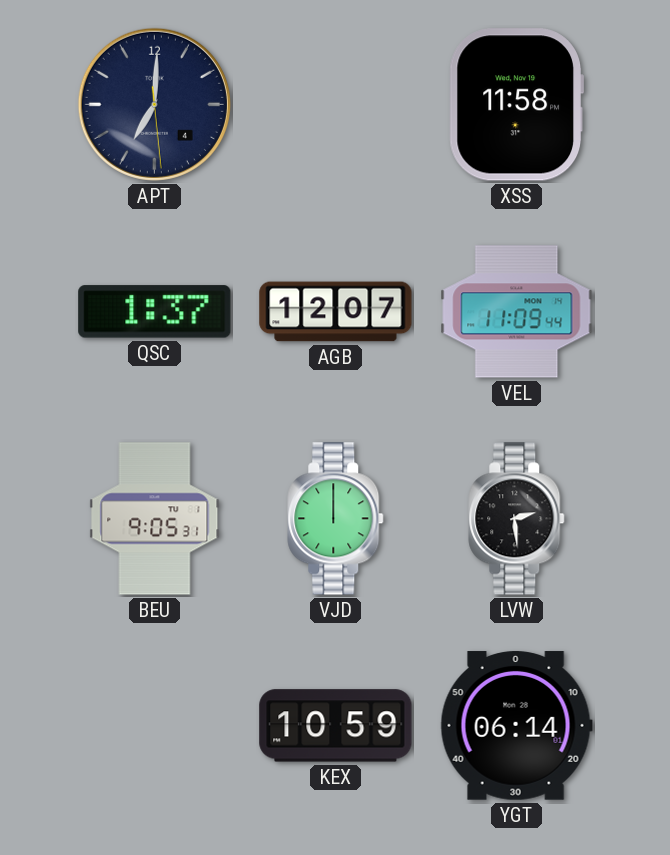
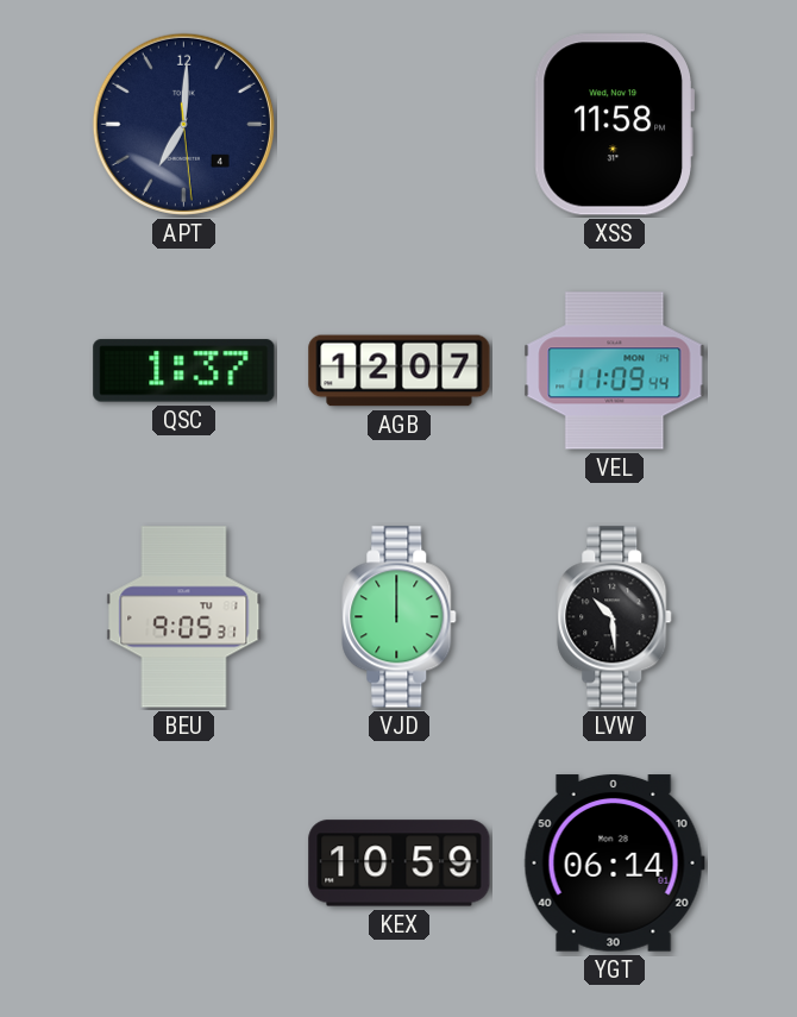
LVW: 2:29 -> 10:29
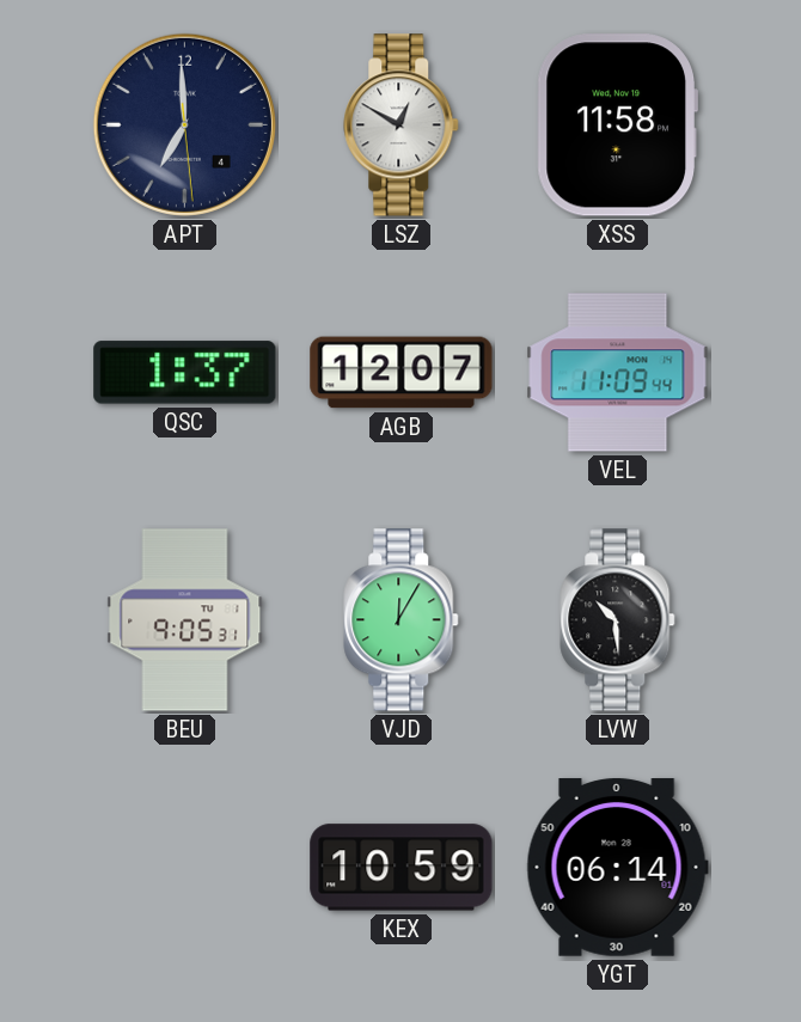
APT: 7:00 -> 6:59
LSZ: none -> 12:50
VJD: 12:00 -> 12:05
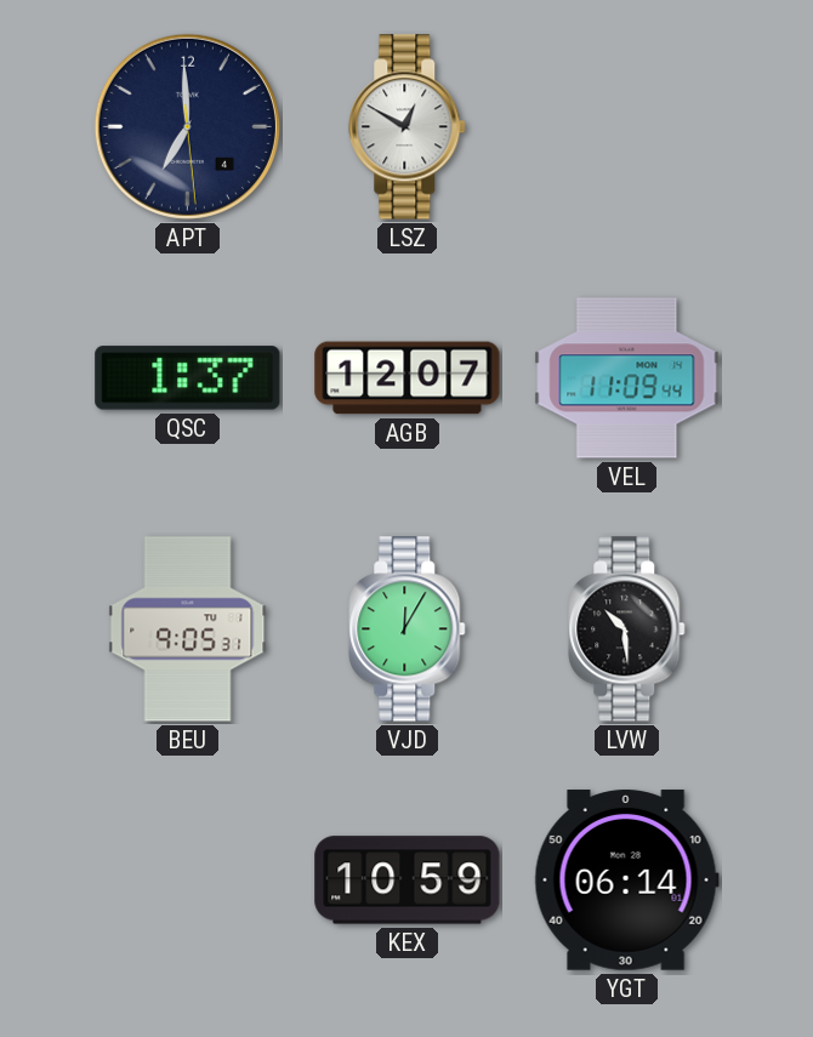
XSS: 11:58 -> none
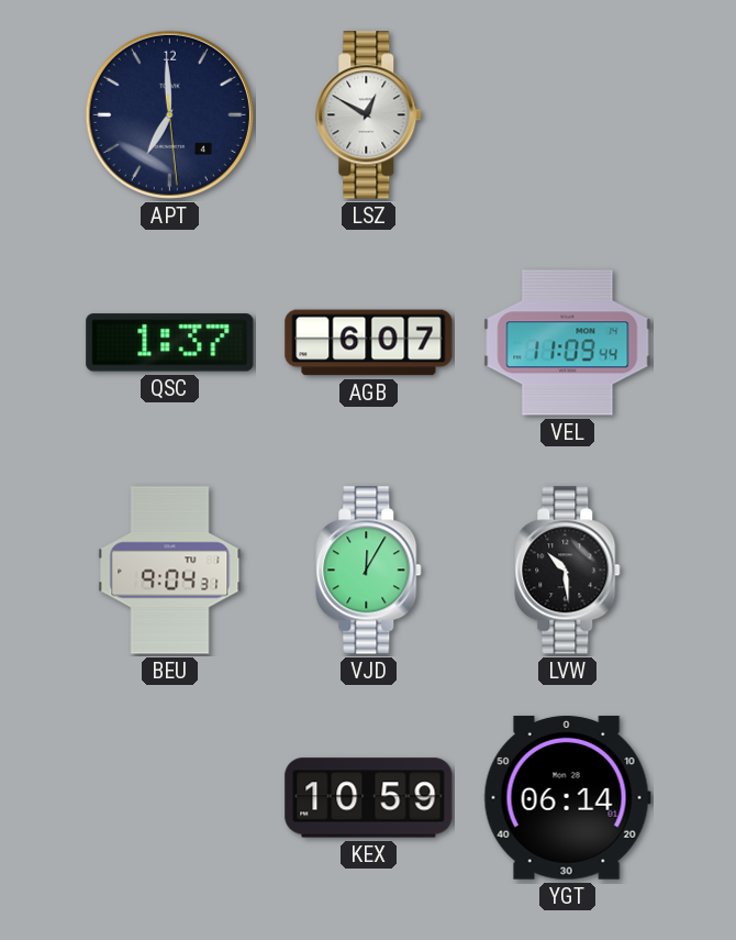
AGB: 12:07 -> 6:07
BEU: 9:05 -> 9:04
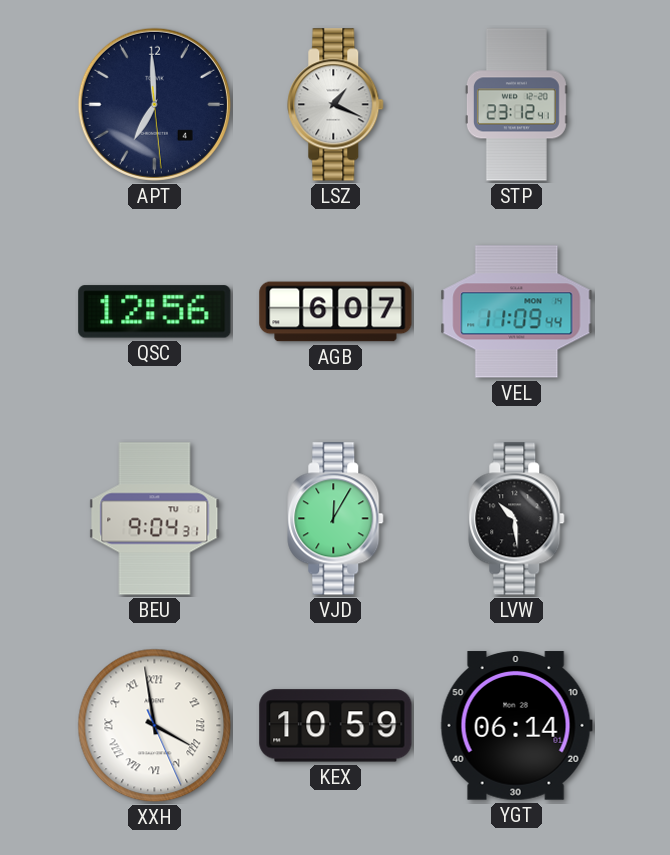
LSZ: 12:50 -> 1:19
STP: none -> 23:12
QSC: 1:37 -> 12:56
XXH: none -> 3:58
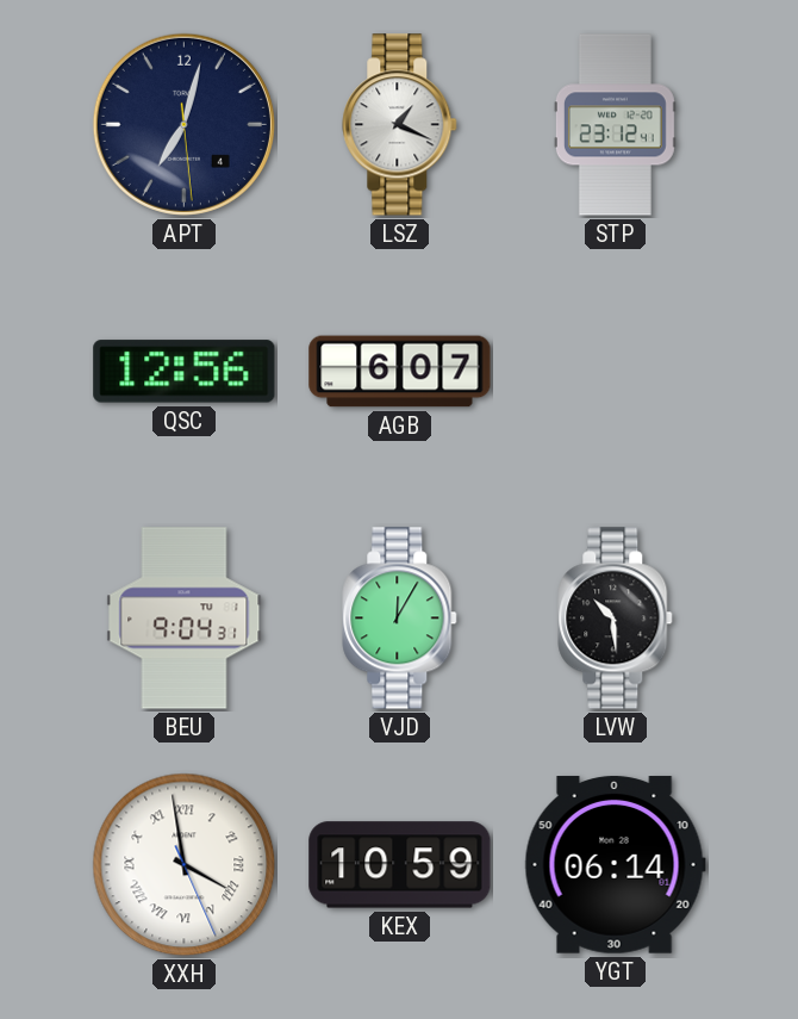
APT: 6:59 -> 7:02
VEL: 11:09 -> none
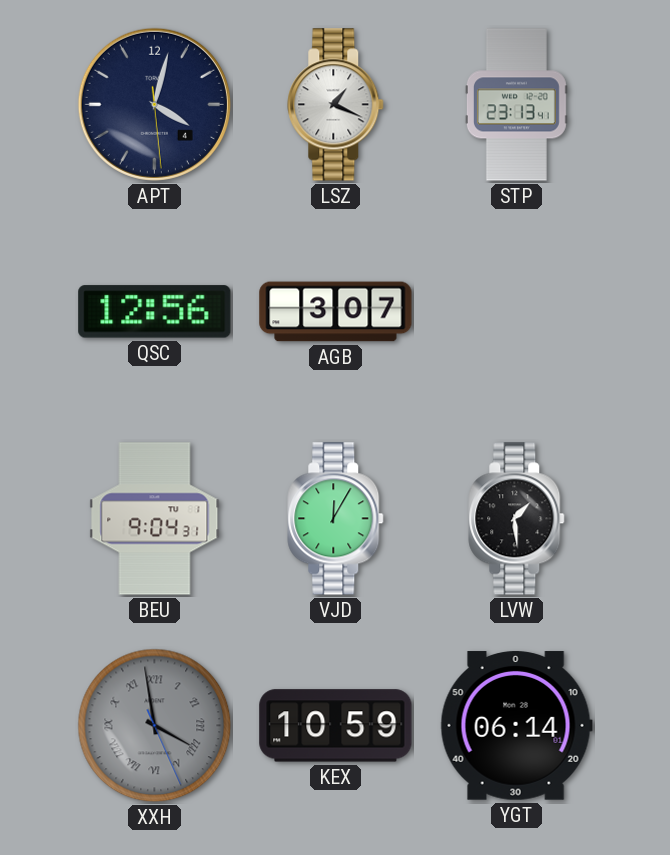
APT: 7:02 -> 4:02
STP: 23:12 -> 23:13
AGB: 6:07 -> 3:07
LVW: 10:29 -> 1:29
XXH dial: white -> grey
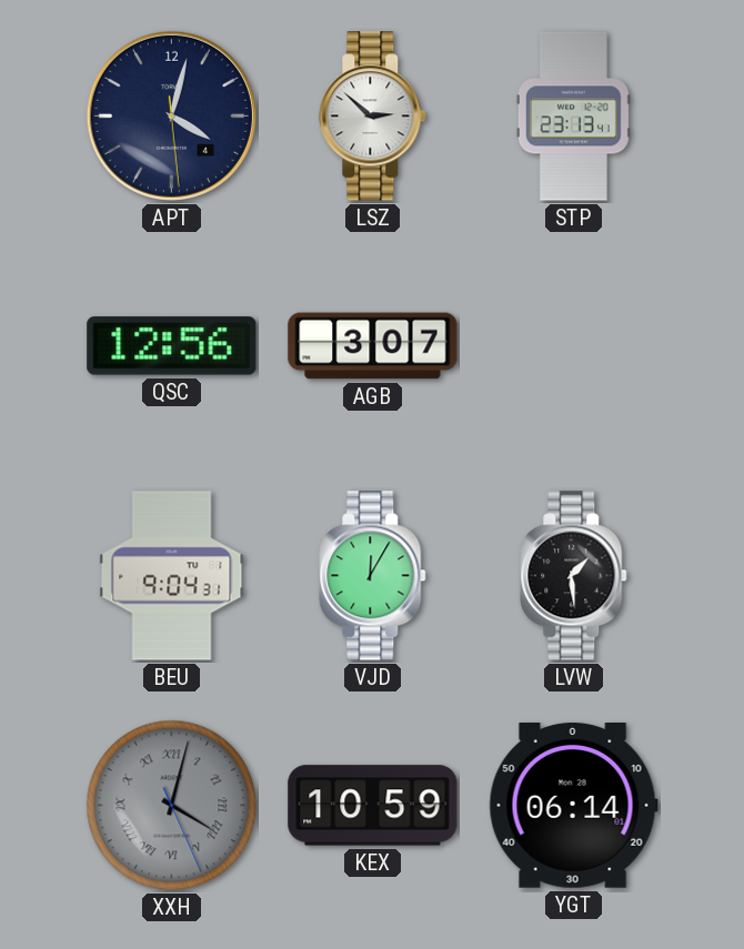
LSZ: 1:19 -> 2:52
XXH: 3:58 -> 4:02
